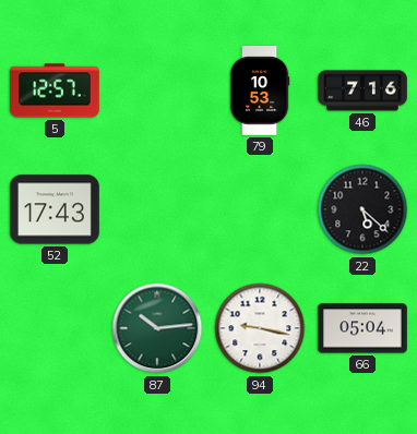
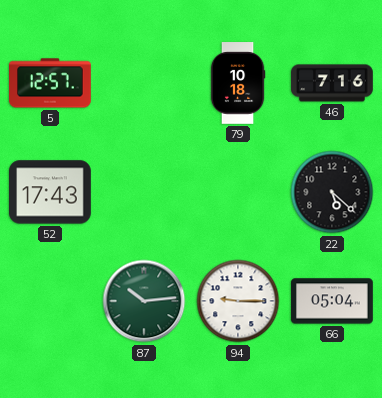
79: 10:53 -> 10:18
94: 9:17 -> 9:15
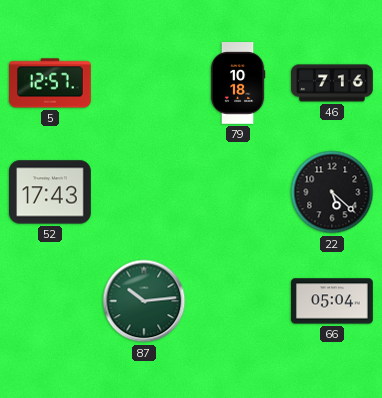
94: 9:15 -> none
